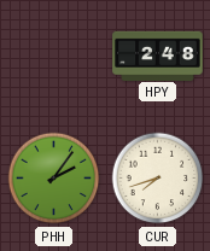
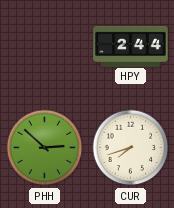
HPY: 2:48 -> 2:44
PHH: 2:06 -> 2:52
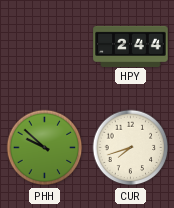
PHH: 2:52 -> 9:52
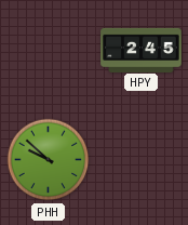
HPY: 2:44 -> 2:45
CUR: 7:42 -> none
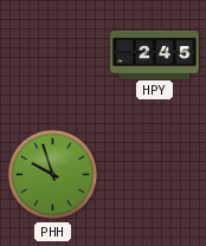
PHH: 9:52 -> 9:57
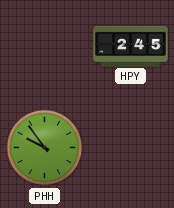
PHH: 9:57 -> 9:54
